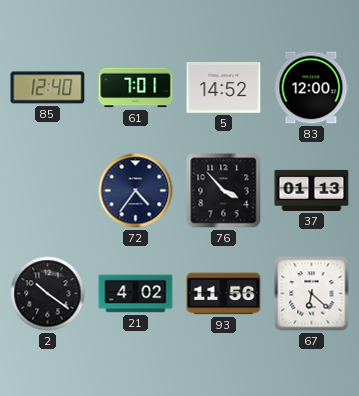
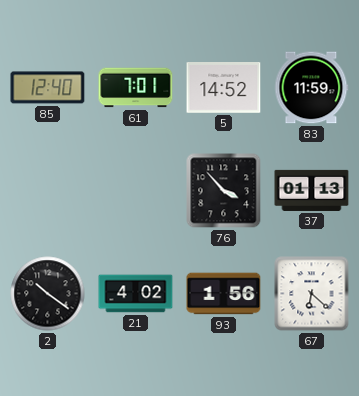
83: 12:00 -> 11:59
72: 4:36 -> none
93: 11:56 -> 1:56
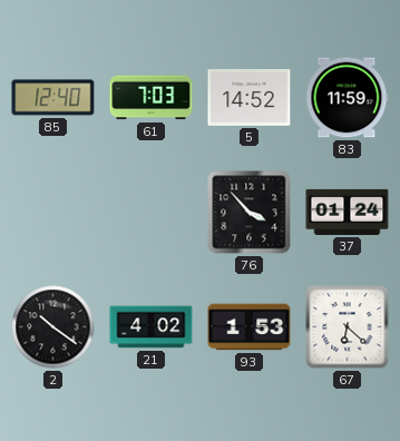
61: 7:01 -> 7:03
37: 01:13 -> 01:24
93: 1:56 -> 1:53
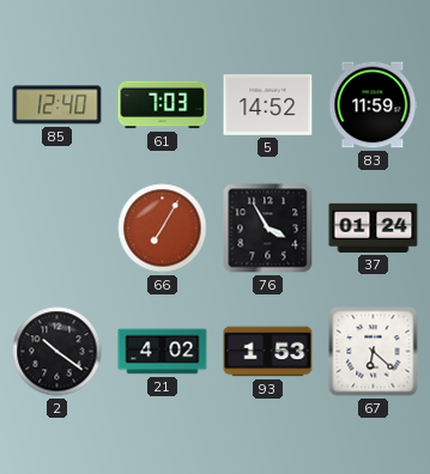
66: none -> 7:05
76: 3:53 -> 3:55
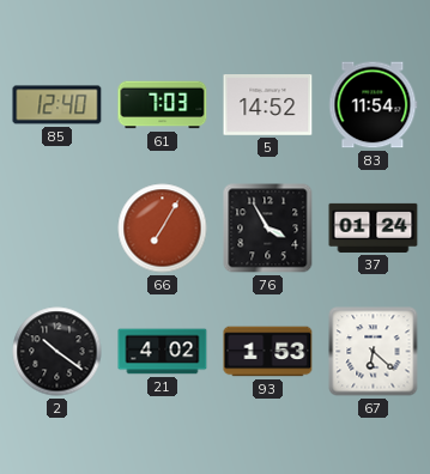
83: 11:59 -> 11:54
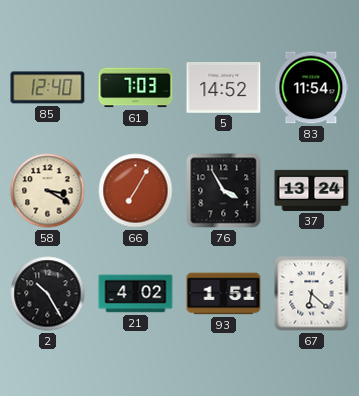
58: none -> 3:20
37: 01:24 -> 13:24
2: 10:21 -> 10:25
93: 1:53 -> 1:51
